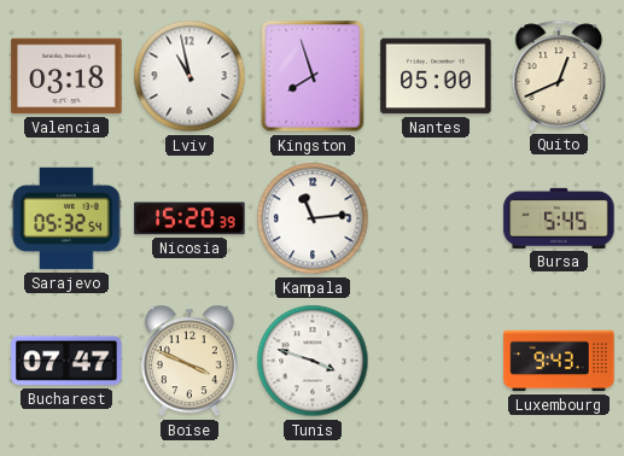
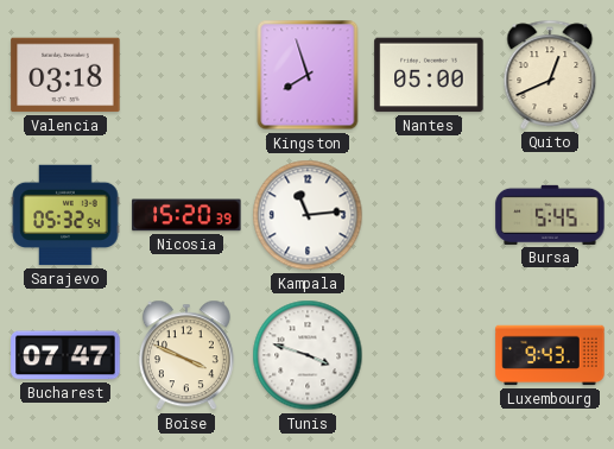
Lviv: 10:58 -> none
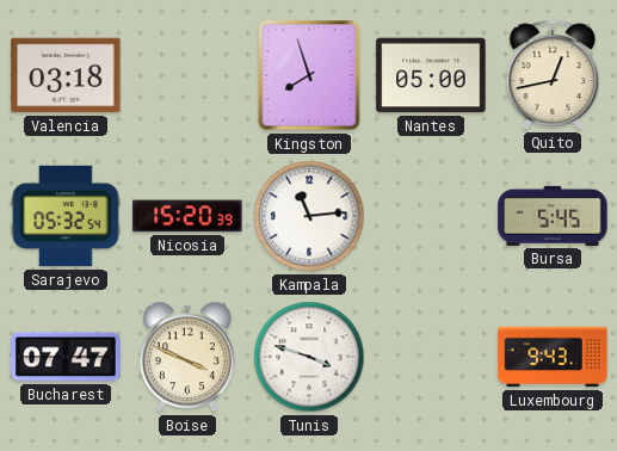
Quito: 12:41 -> 12:43
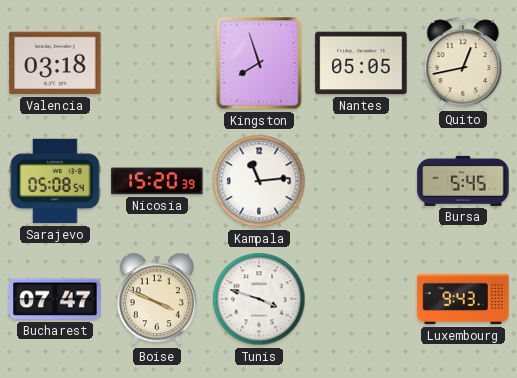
Nantes: 05:00 -> 05:05
Sarajevo: 05:32 -> 05:08
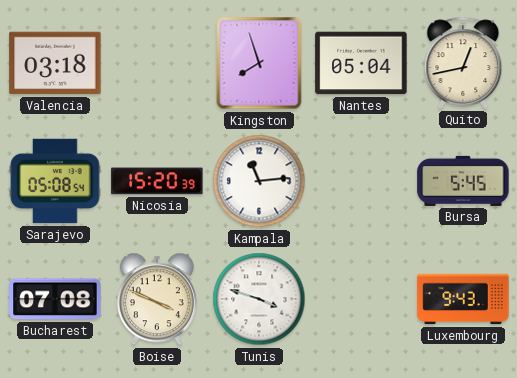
Nantes: 05:05 -> 05:04
Bucharest: 07:47 -> 07:08
